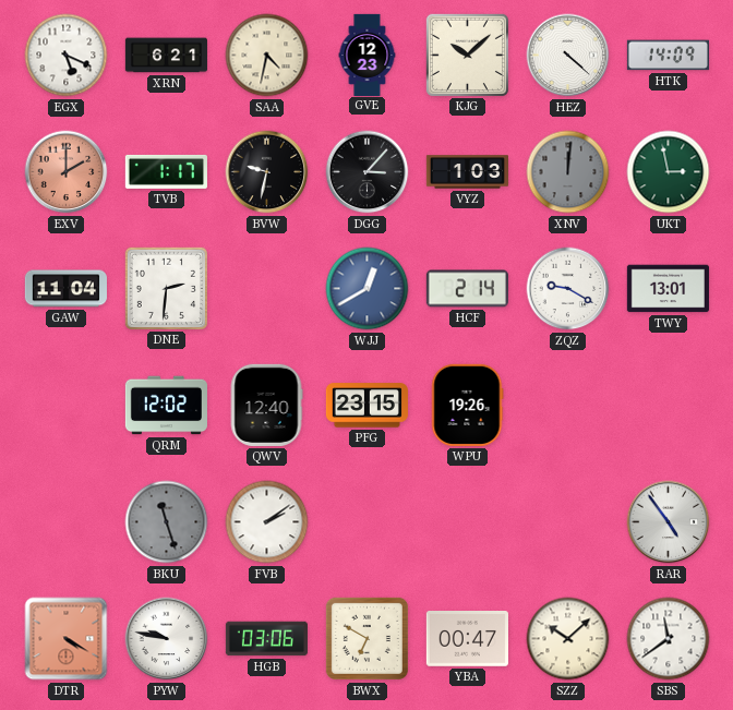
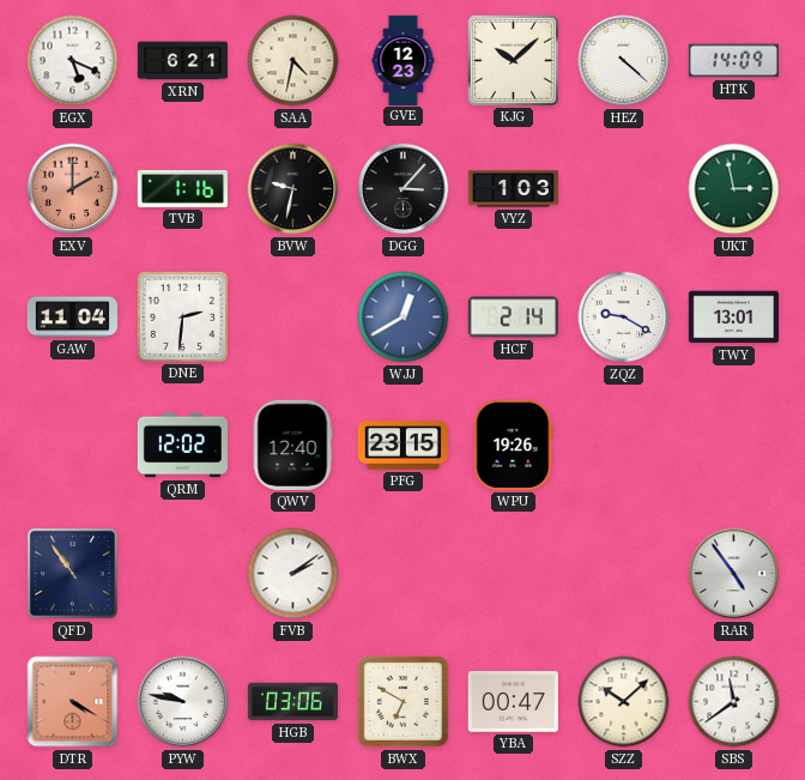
TVB: 1:17 -> 1:16
XNV: 12:01 -> none
QFD: none -> 10:54
BKU: 11:27 -> none
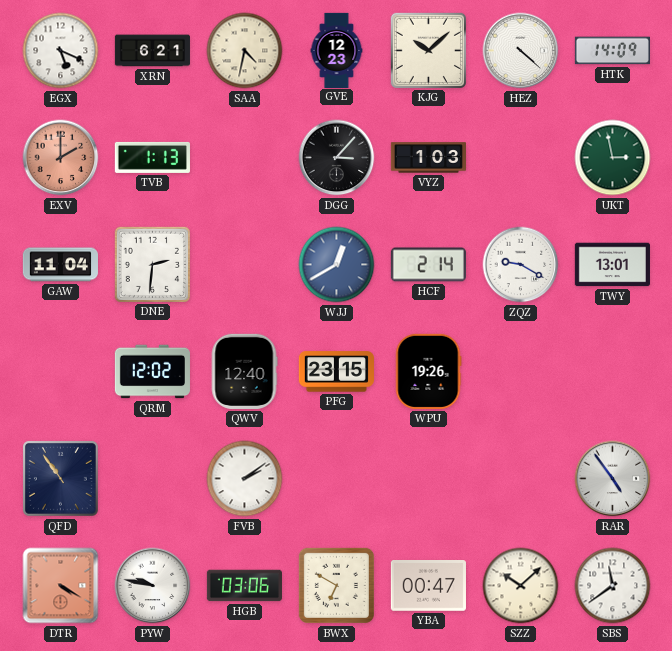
TVB: 1:16 -> 1:13
BVW: 9:32 -> none
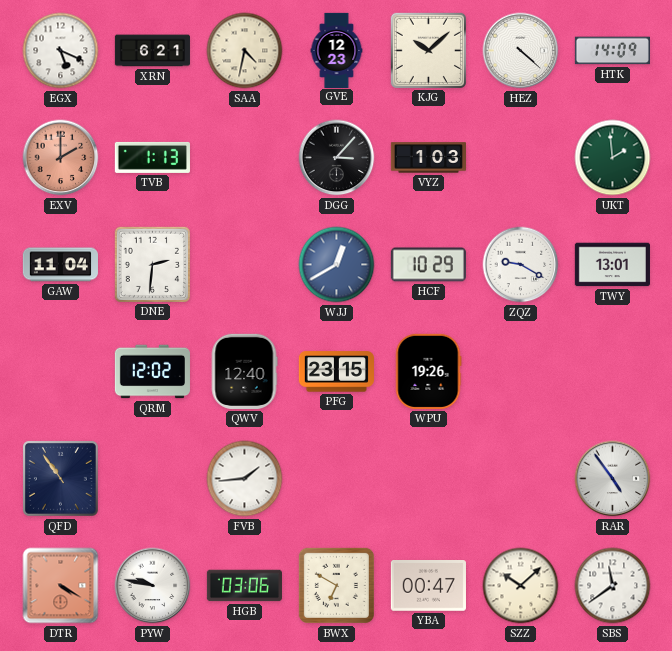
UKT: 2:58 -> 1:59
HCF: 2:14 -> 10:29
FVB: 2:09 -> 1:44
